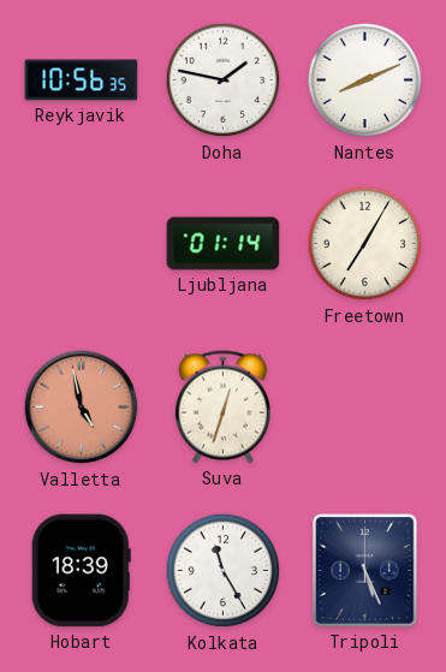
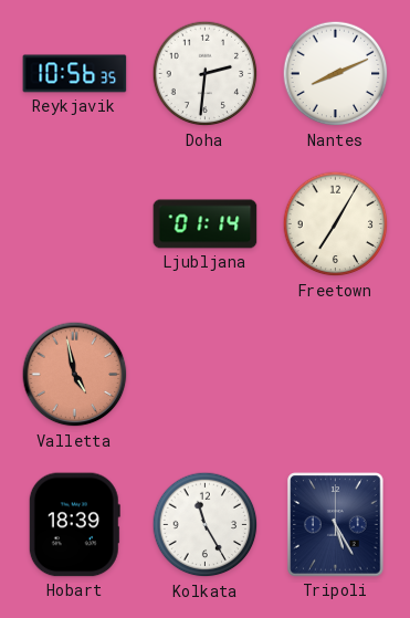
Doha: 1:47 -> 2:31
Suva: 12:33 -> none
Tripoli: 5:26 -> 5:25
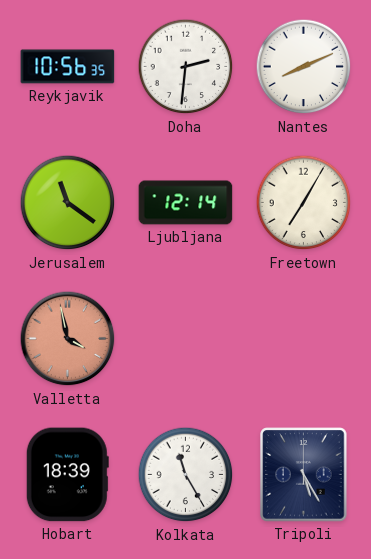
Jerusalem: none -> 11:21
Ljubljana: 01:14 -> 12:14
Valletta: 4:58 -> 3:58
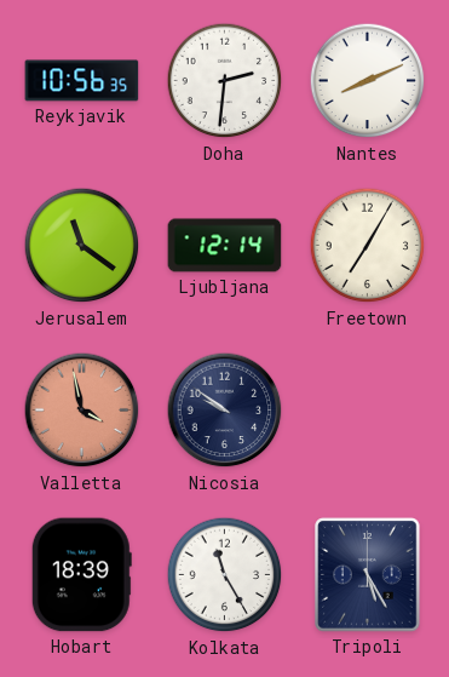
Nicosia: none -> 9:51
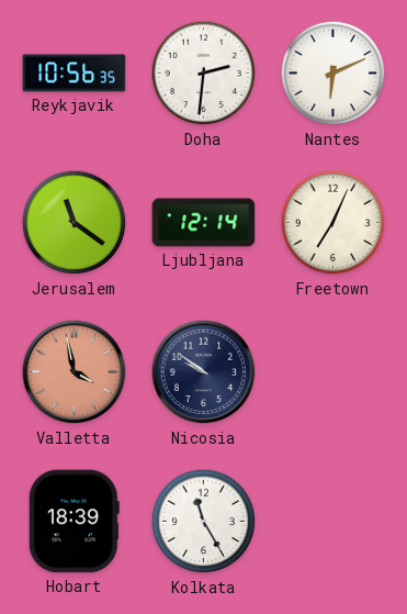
Nantes: 8:11 -> 6:11
Freetown: 7:05 -> 7:04
Tripoli: 5:25 -> none
